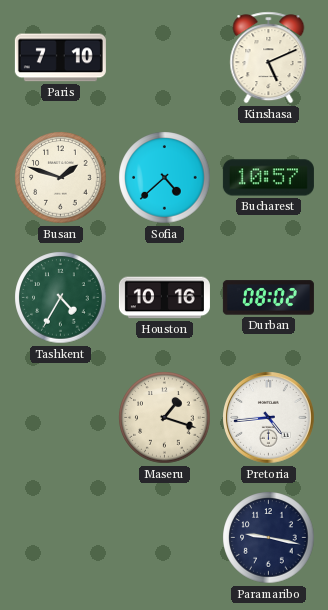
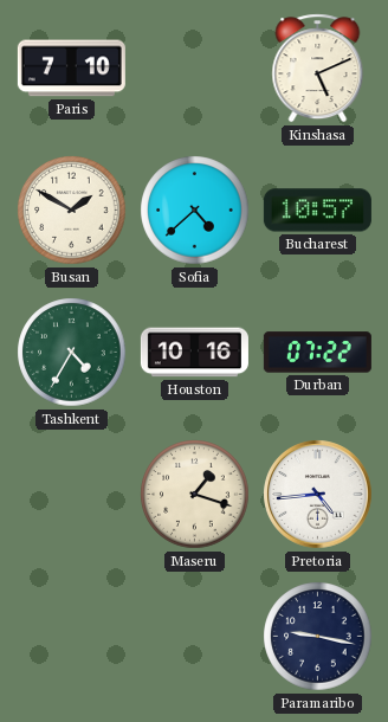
Busan: 1:48 -> 1:50
Durban: 08:02 -> 07:22
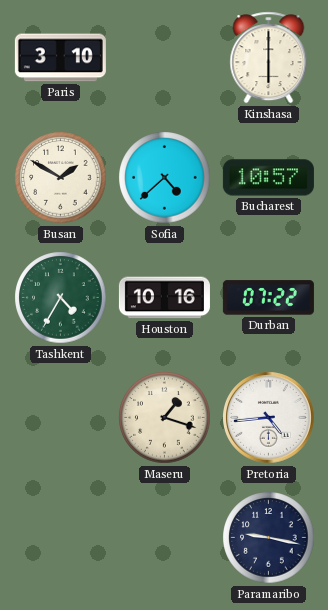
Paris: 7:10 -> 3:10
Kinshasa: 5:11 -> 6:00
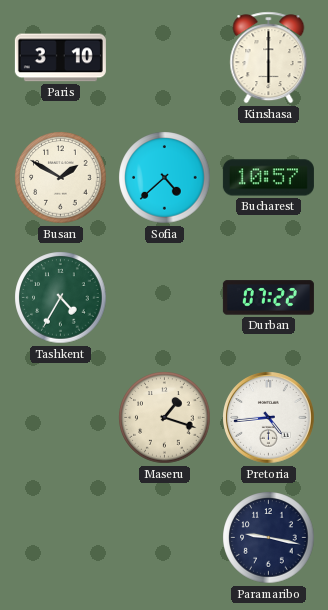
Houston: 10:16 -> none
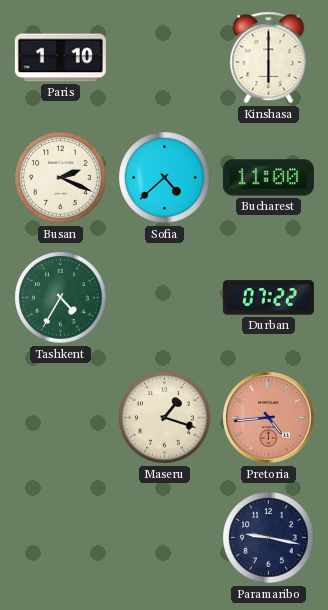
Paris: 3:10 -> 1:10
Busan: 1:50 -> 2:19
Bucharest: 10:57 -> 11:00
Pretoria dial: white -> salmon
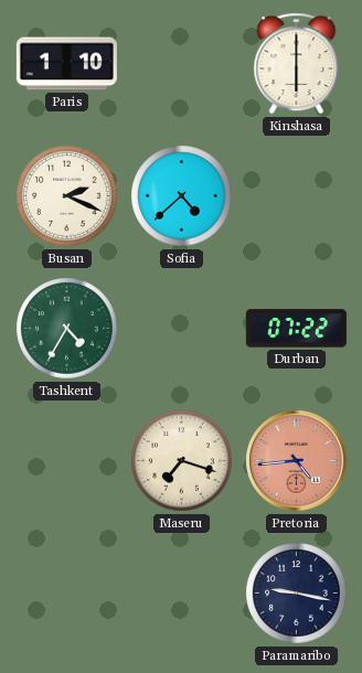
Bucharest: 11:00 -> none
Maseru: 1:18 -> 7:18
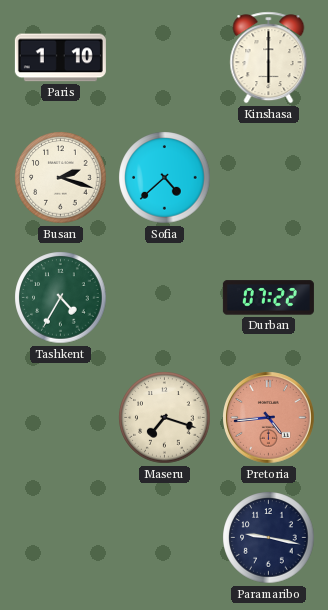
Busan: 2:19 -> 2:18
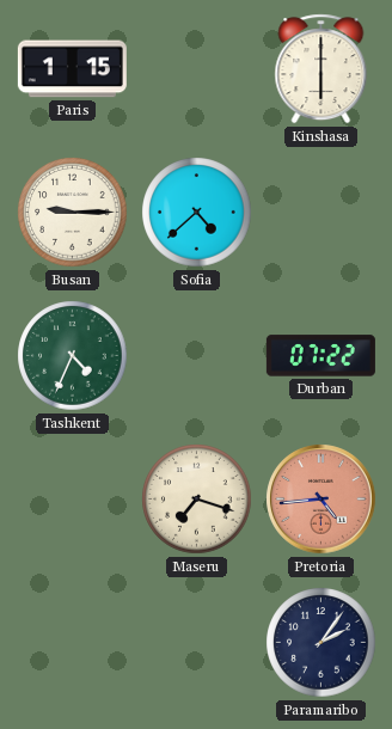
Paris: 1:10 -> 1:15
Busan: 2:18 -> 9:15
Tashkent: 4:35 -> 4:34
Paramaribo: 9:17 -> 2:06
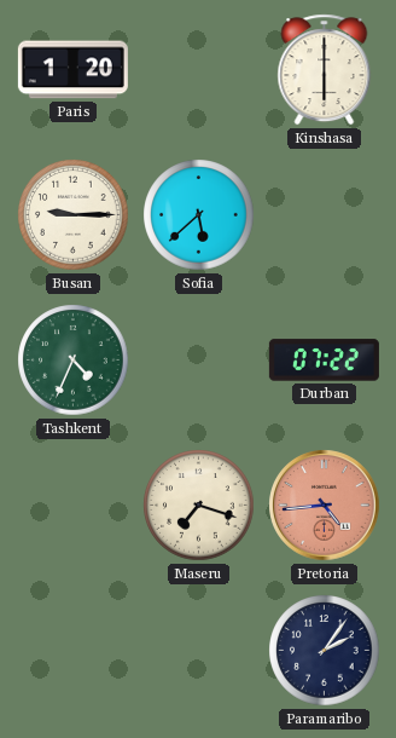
Paris: 1:15 -> 1:20
Sofia: 4:38 -> 5:38
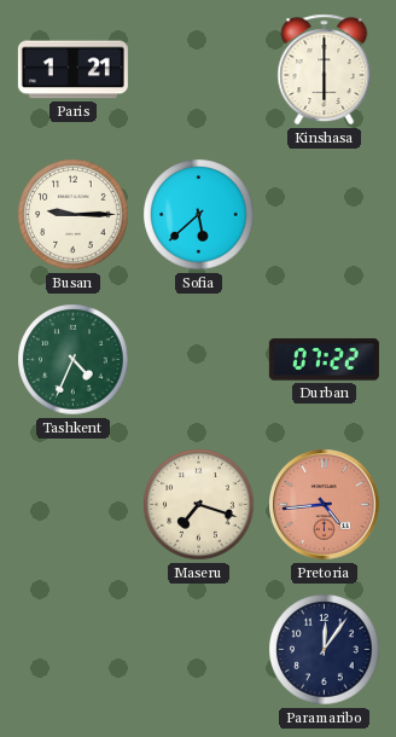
Paris: 1:20 -> 1:21
Paramaribo: 2:06 -> 12:06
